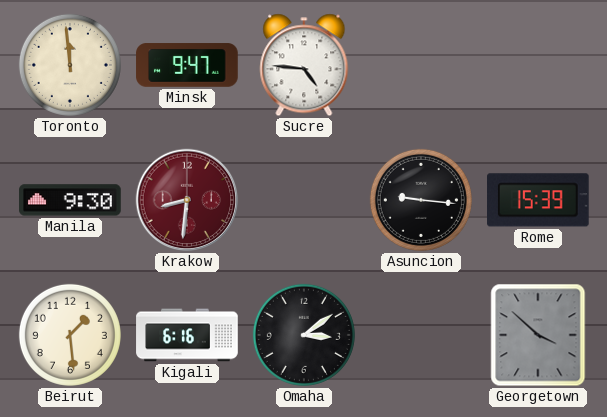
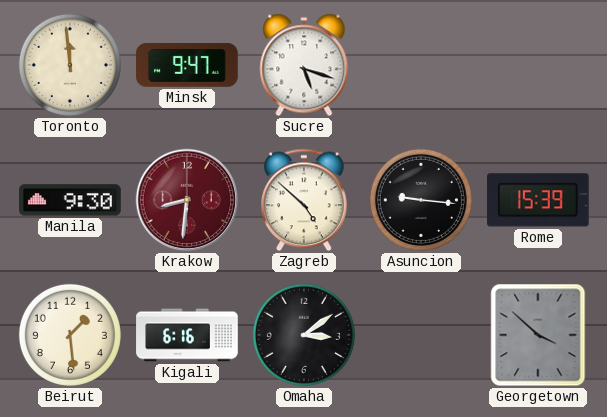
Sucre: 4:46 -> 5:18
Zagreb: none -> 4:52
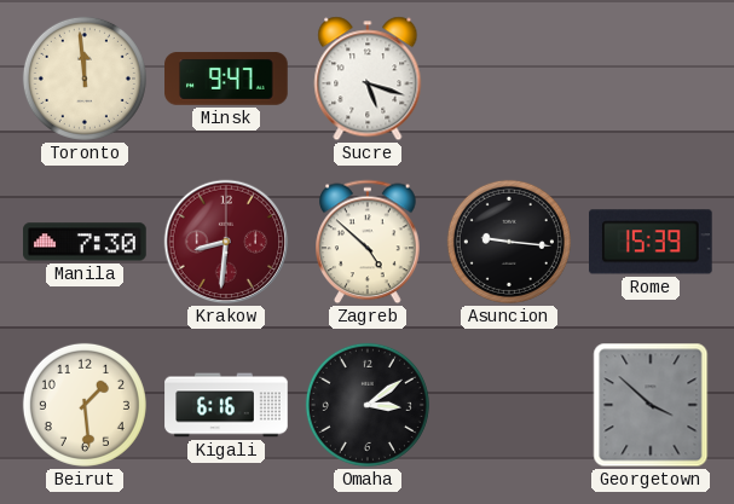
Manila: 9:30 -> 7:30
